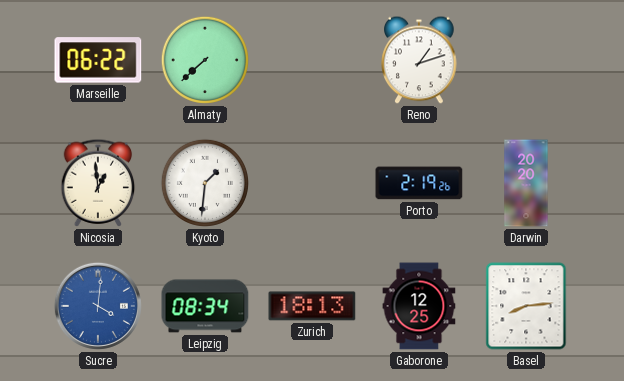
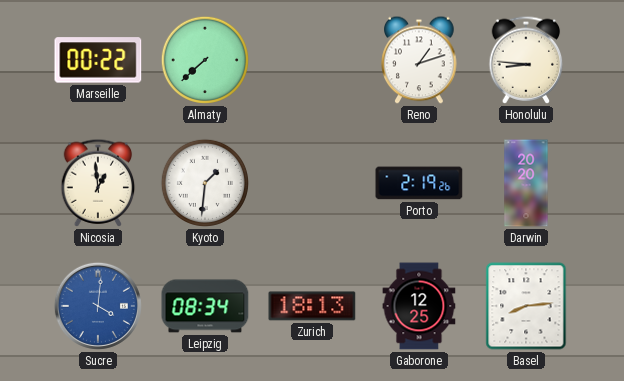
Marseille: 06:22 -> 00:22
Honolulu: none -> 8:46
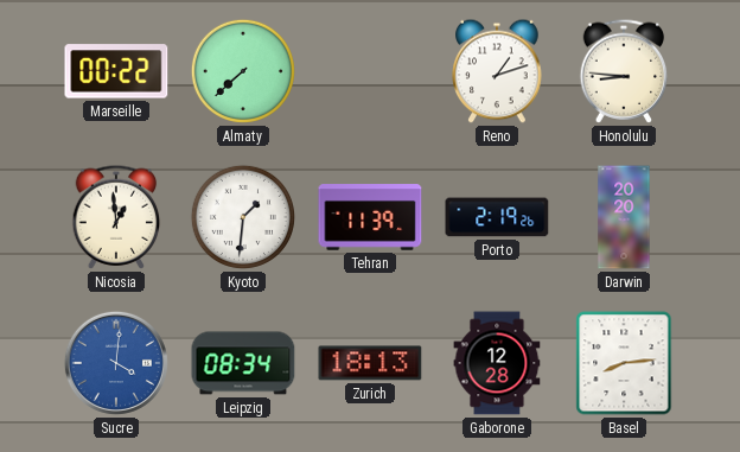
Tehran: none -> 11:39
Gaborone: 12:25 -> 12:28
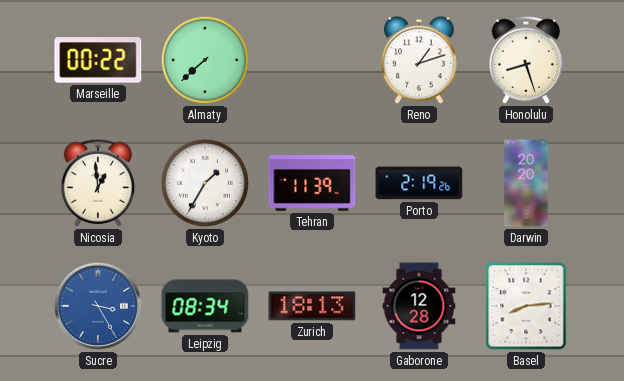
Honolulu: 8:46 -> 8:27
Kyoto: 1:31 -> 1:35
Sucre: 4:01 -> 3:25
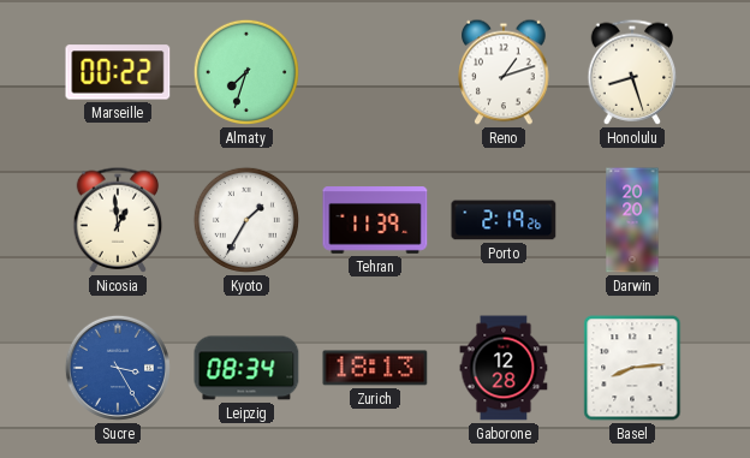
Almaty: 7:38 -> 7:33
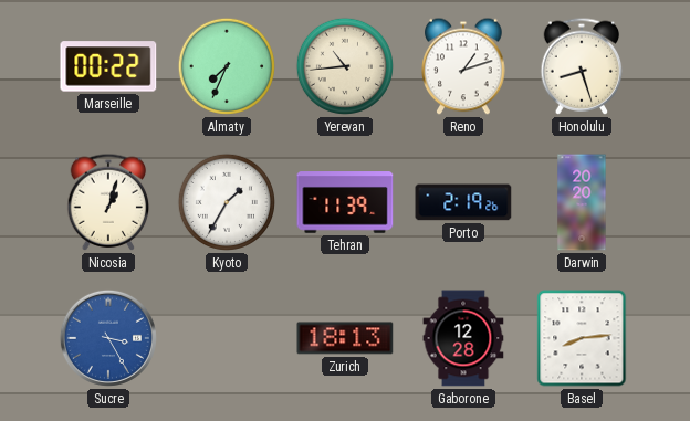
Almaty: 7:33 -> 7:34
Yerevan: none -> 10:44
Nicosia: 12:59 -> 1:03
Leipzig: 08:34 -> none
